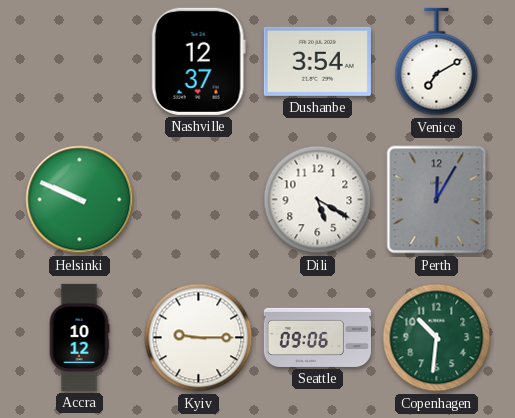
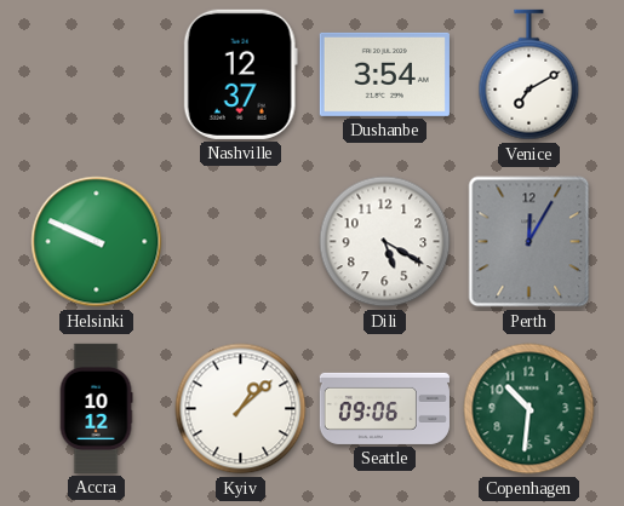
Kyiv: 9:15 -> 1:08
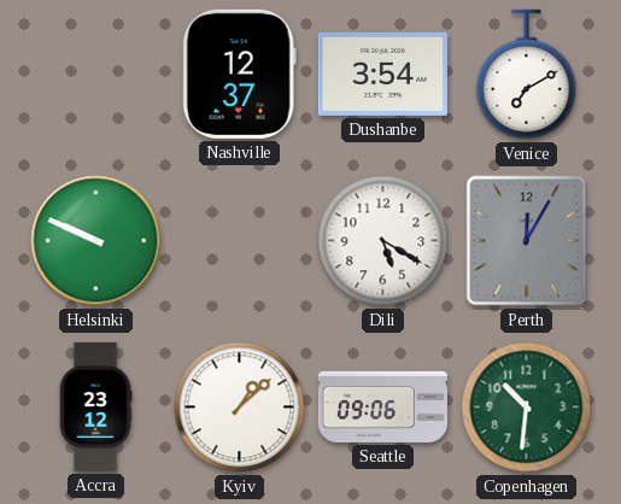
Accra: 10:12 -> 23:12
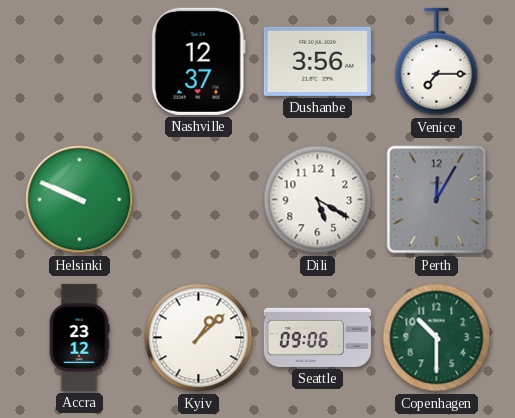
Dushanbe: 3:54 -> 3:56
Venice: 7:10 -> 7:15
Copenhagen: 10:31 -> 10:30
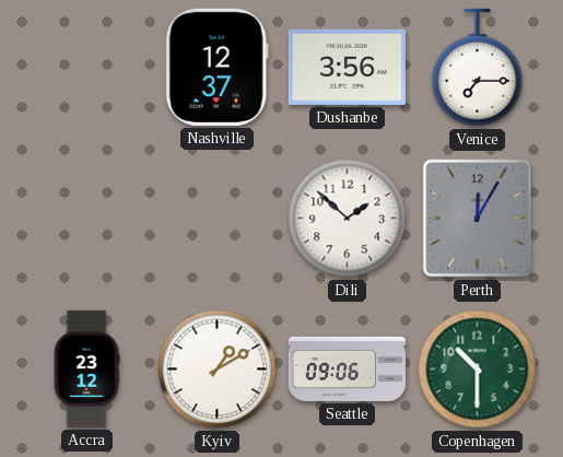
Helsinki: 9:49 -> none
Dili: 5:20 -> 1:52
Kyiv: 1:08 -> 1:10
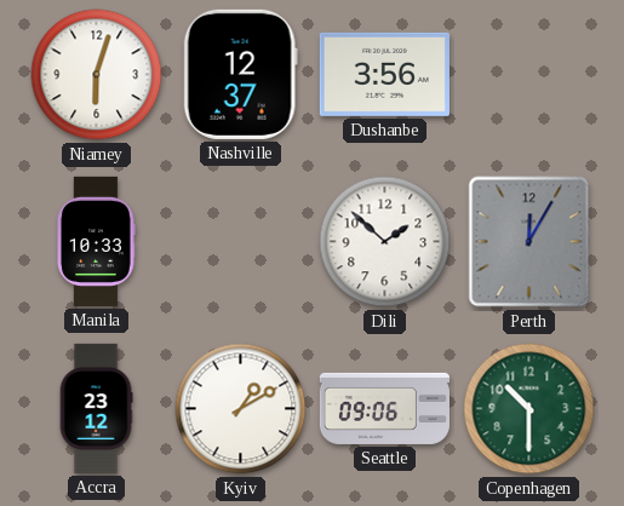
Niamey: none -> 6:03
Venice: 7:15 -> none
Manila: none -> 10:33
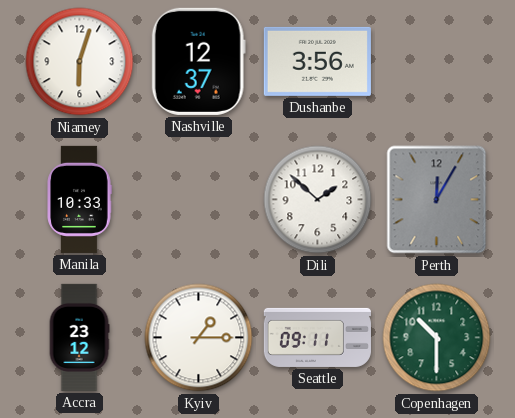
Kyiv: 1:10 -> 1:15
Seattle: 09:06 -> 09:11
